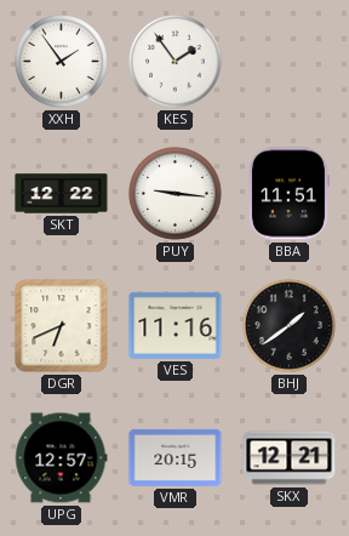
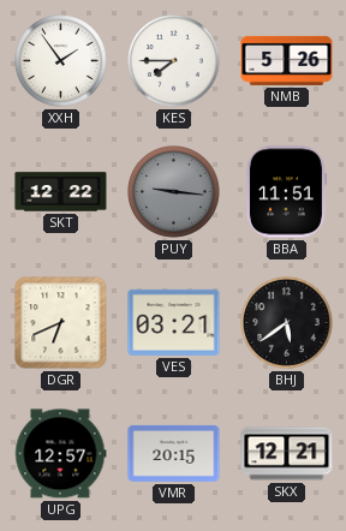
KES: 1:54 -> 7:45
NMB: none -> 5:26
PUY dial: white -> grey
VES: 11:16 -> 03:21
BHJ: 1:39 -> 5:39
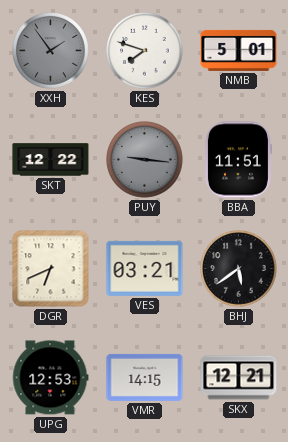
XXH dial: white -> grey
KES: 7:45 -> 7:48
NMB: 5:26 -> 5:01
UPG: 12:57 -> 12:53
VMR: 20:15 -> 14:15
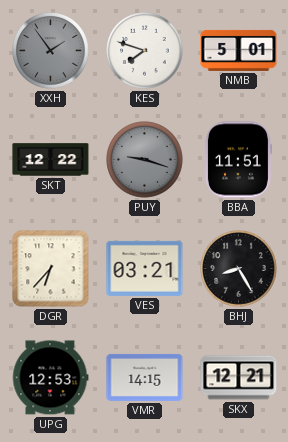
PUY: 9:16 -> 9:18
DGR: 6:41 -> 6:37
BHJ: 5:39 -> 8:25
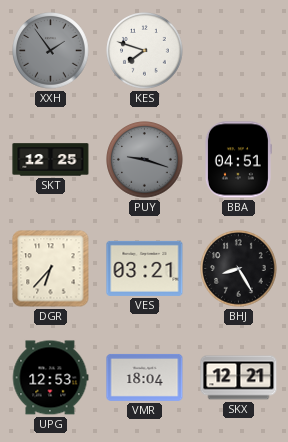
NMB: 5:01 -> none
SKT: 12:22 -> 12:25
BBA: 11:51 -> 04:51
VMR: 14:15 -> 18:04
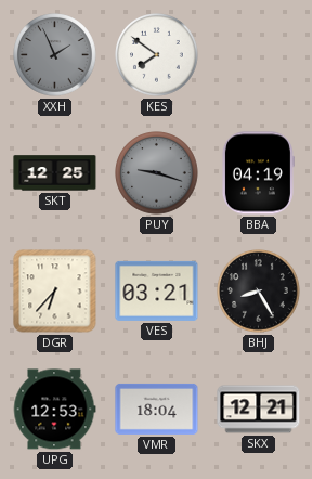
XXH: 1:54 -> 1:56
KES: 7:48 -> 7:51
BBA: 04:51 -> 04:19
